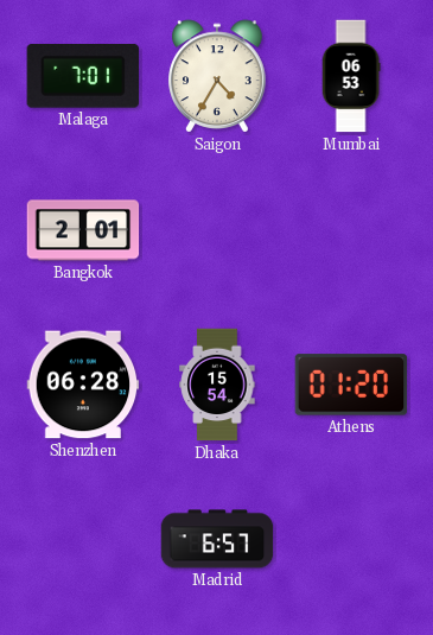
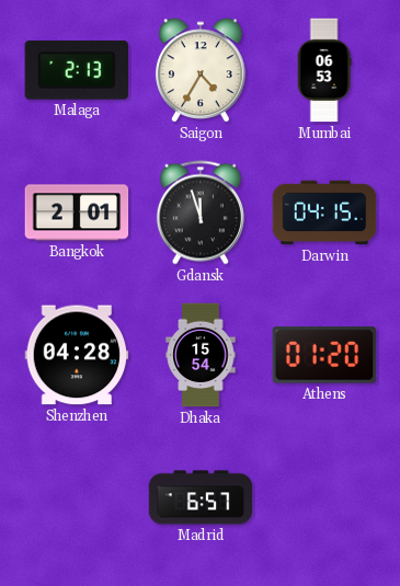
Malaga: 7:01 -> 2:13
Gdansk: none -> 11:57
Darwin: none -> 04:15
Shenzhen: 06:28 -> 04:28
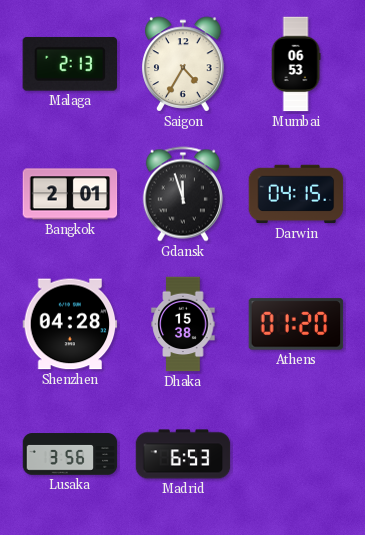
Dhaka: 15:54 -> 15:38
Lusaka: none -> 3:56
Madrid: 6:57 -> 6:53
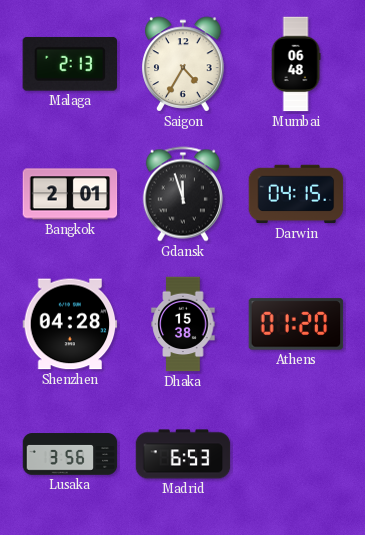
Mumbai: 06:53 -> 06:48
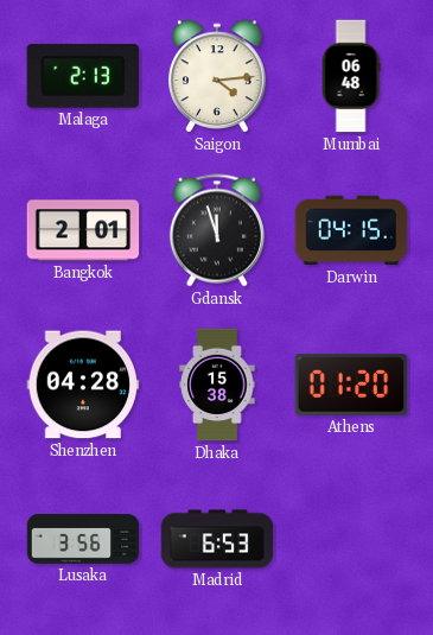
Saigon: 4:35 -> 4:14
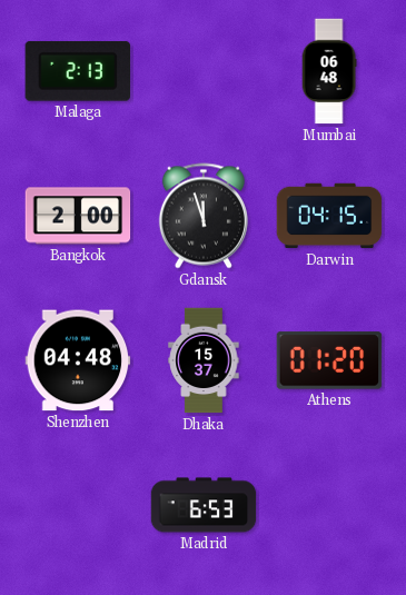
Saigon: 4:14 -> none
Bangkok: 2:01 -> 2:00
Shenzhen: 04:28 -> 04:48
Dhaka: 15:38 -> 15:37
Lusaka: 3:56 -> none
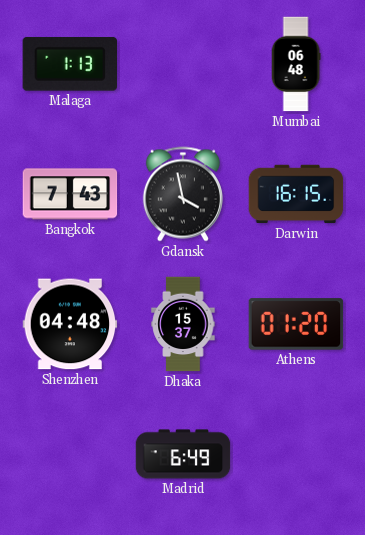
Malaga: 2:13 -> 1:13
Bangkok: 2:00 -> 7:43
Gdansk: 11:57 -> 3:58
Darwin: 04:15 -> 16:15
Madrid: 6:53 -> 6:49
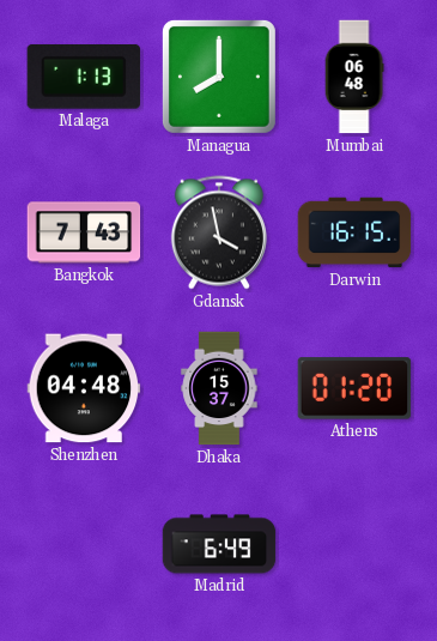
Managua: none -> 8:00
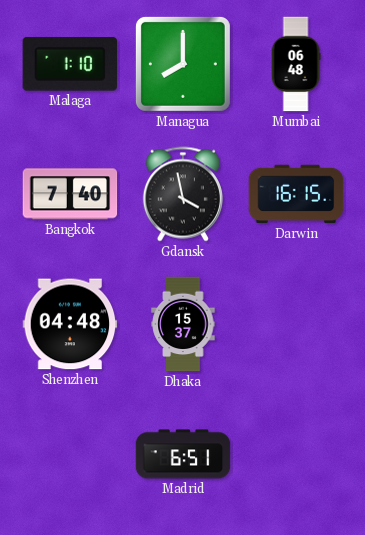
Malaga: 1:13 -> 1:10
Bangkok: 7:43 -> 7:40
Athens: 01:20 -> none
Madrid: 6:49 -> 6:51
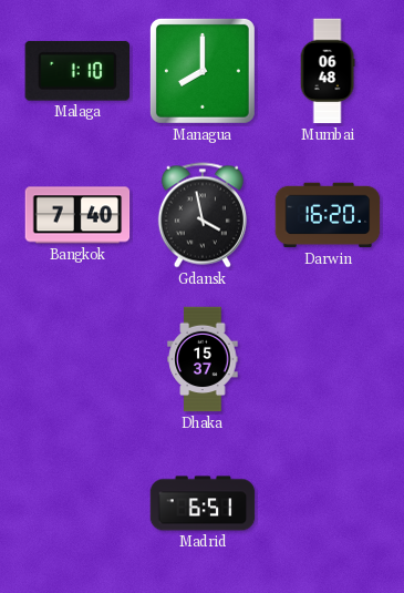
Darwin: 16:15 -> 16:20
Shenzhen: 04:48 -> none
